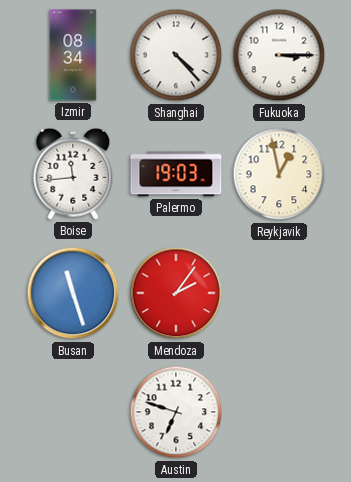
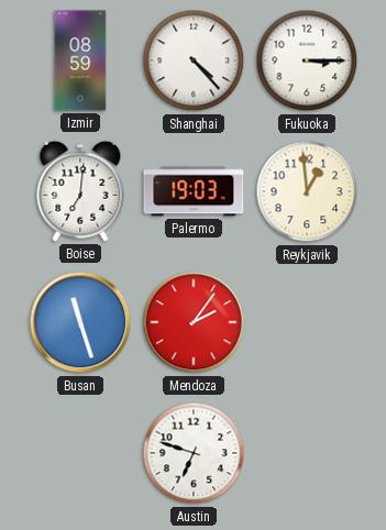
Izmir: 08:34 -> 08:59
Boise: 11:44 -> 7:01
Reykjavik: 12:58 -> 12:59
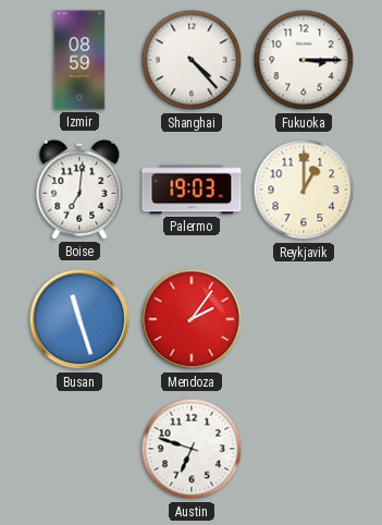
Reykjavik: 12:59 -> 1:00
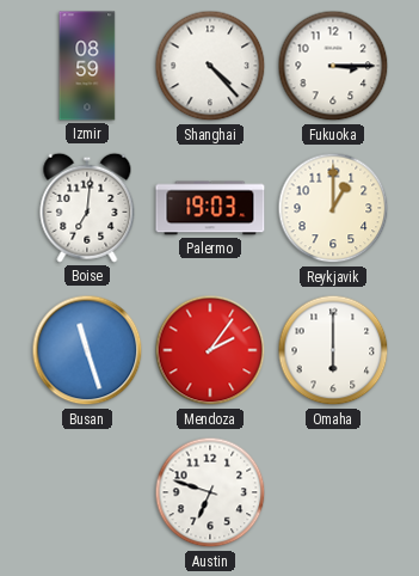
Omaha: none -> 6:00
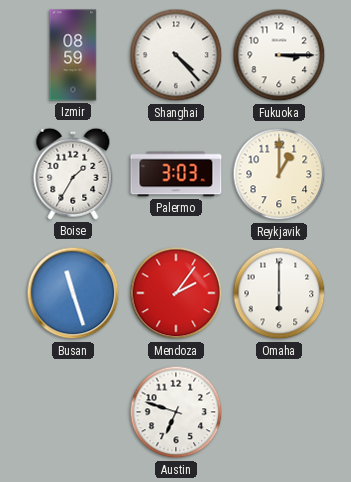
Boise: 7:01 -> 1:35
Palermo: 19:03 -> 3:03
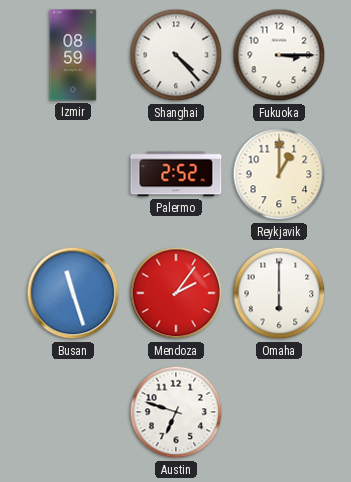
Boise: 1:35 -> none
Palermo: 3:03 -> 2:52
